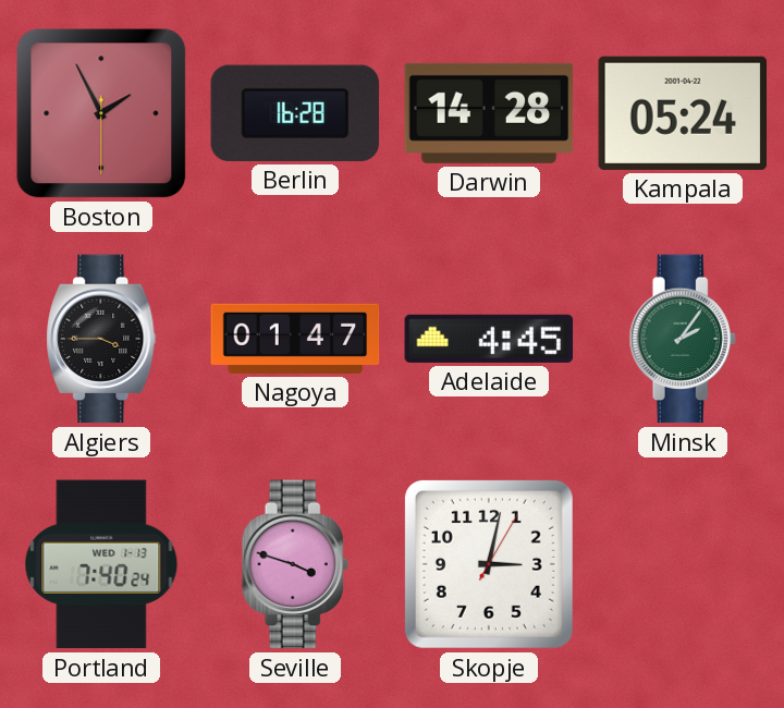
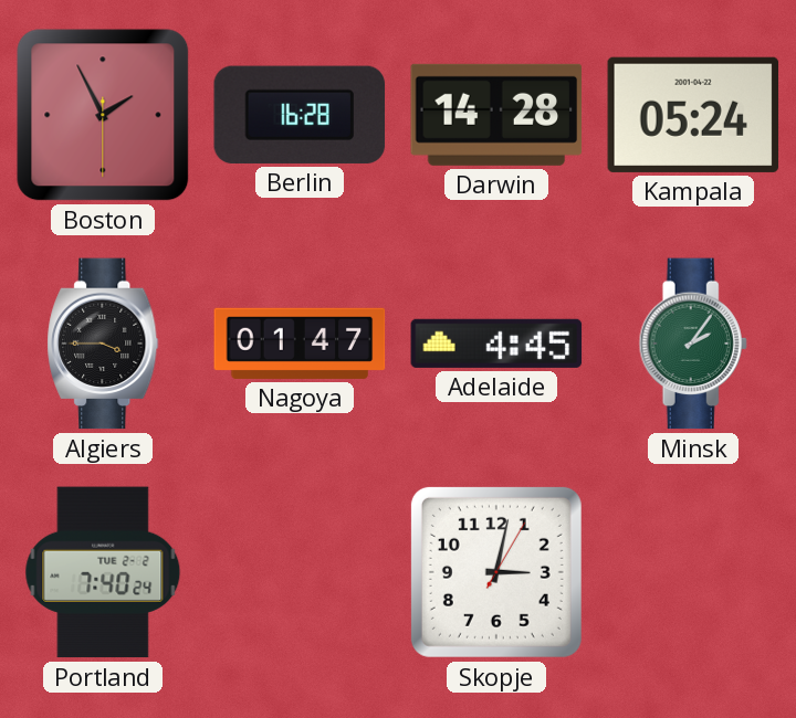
Portland date: WED 1-13 -> TUE 2-2
Seville: 3:48 -> none
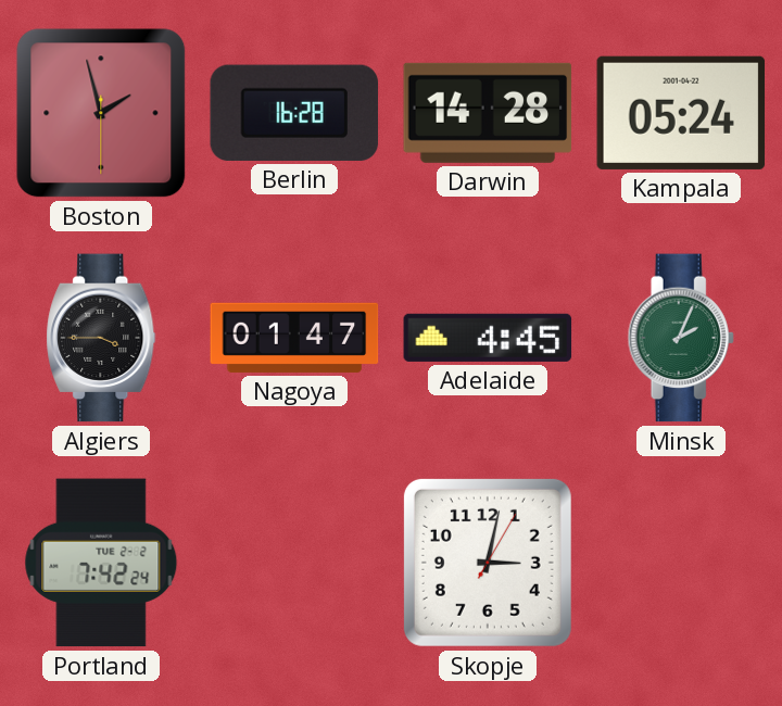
Boston: 1:55 -> 1:57
Minsk: 2:06 -> 2:04
Portland: 7:40 -> 7:42
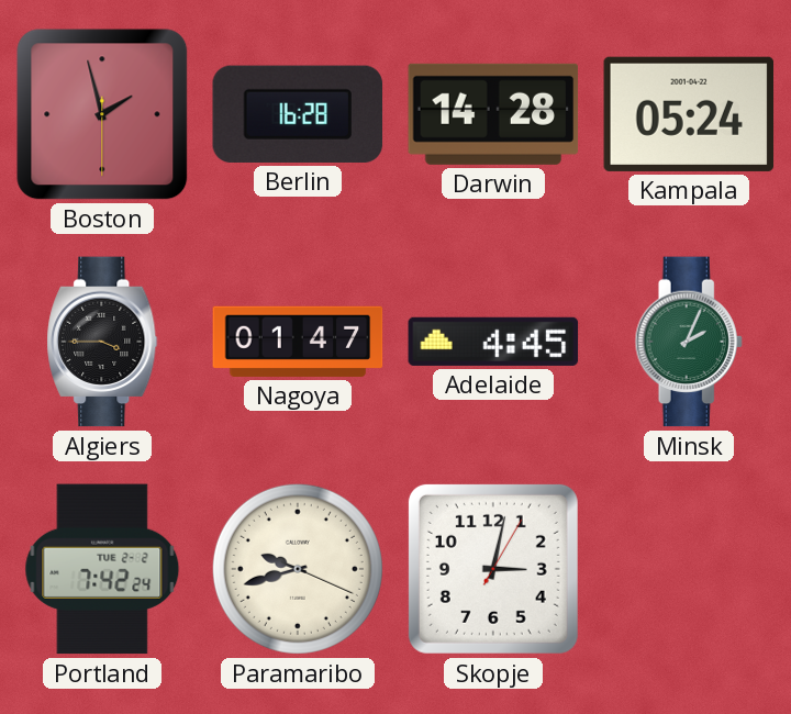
Paramaribo: none -> 9:42
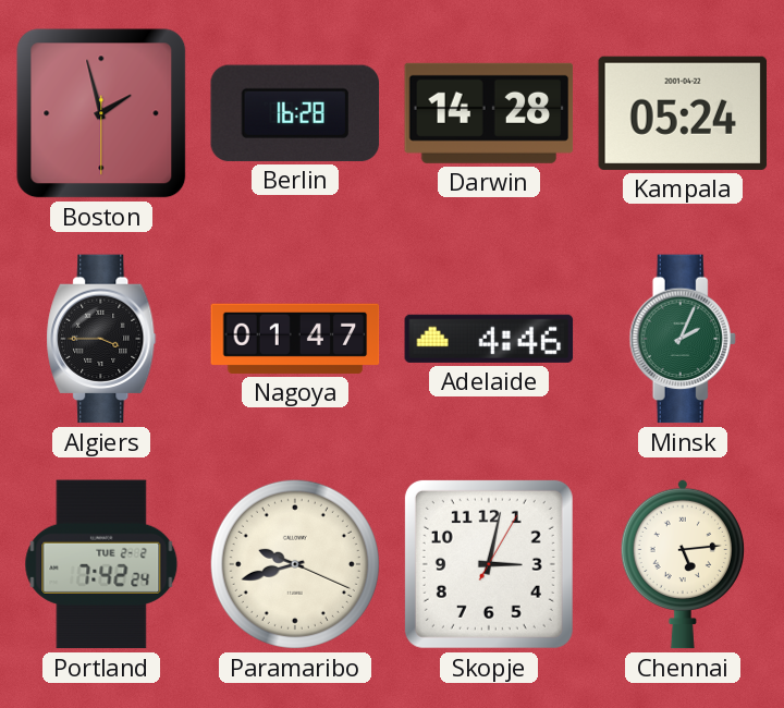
Adelaide: 4:45 -> 4:46
Chennai: none -> 5:14
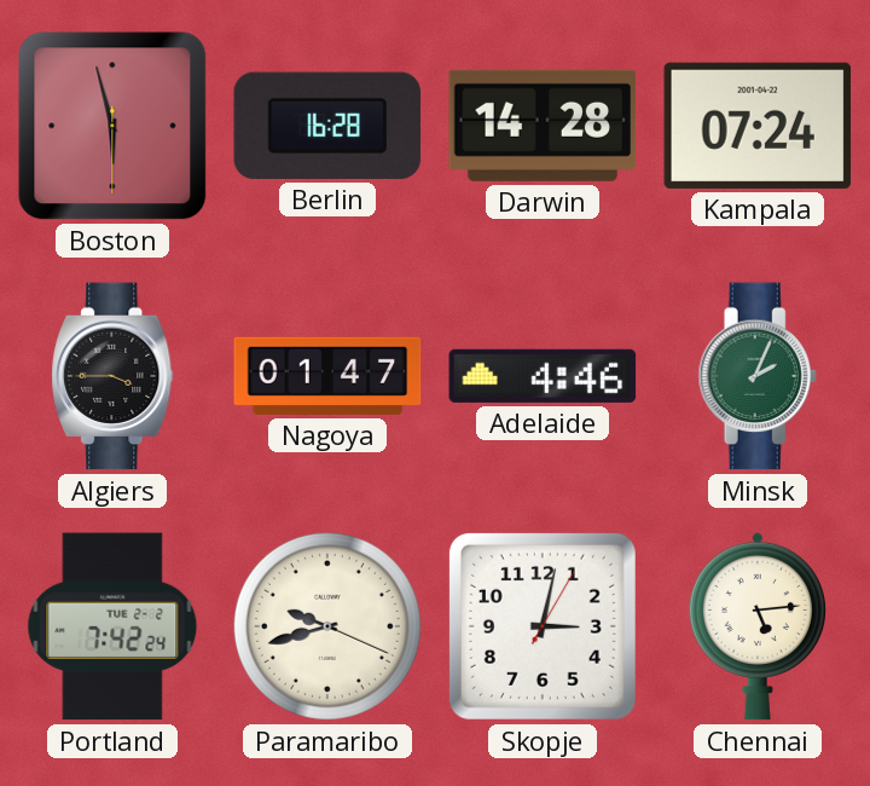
Boston: 1:57 -> 5:57
Kampala: 05:24 -> 07:24
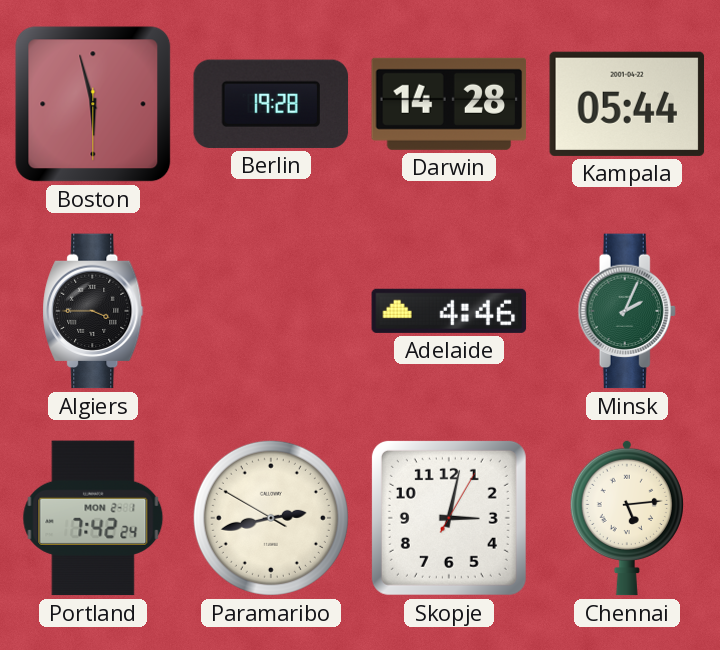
Berlin: 16:28 -> 19:28
Kampala: 07:24 -> 05:44
Nagoya: 01:47 -> none
Portland date: TUE 2-2 -> MON 2-1
Paramaribo: 9:42 -> 2:42
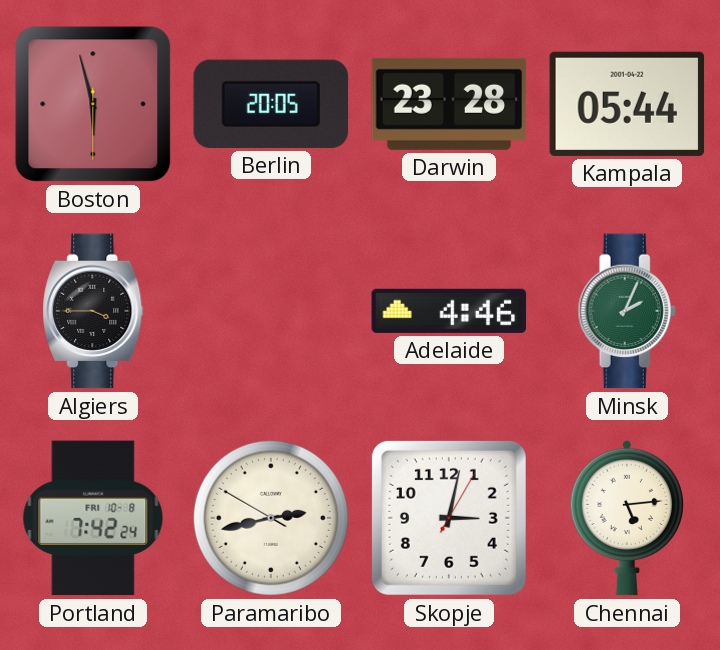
Berlin: 19:28 -> 20:05
Darwin: 14:28 -> 23:28
Portland date: MON 2-1 -> FRI 10-8
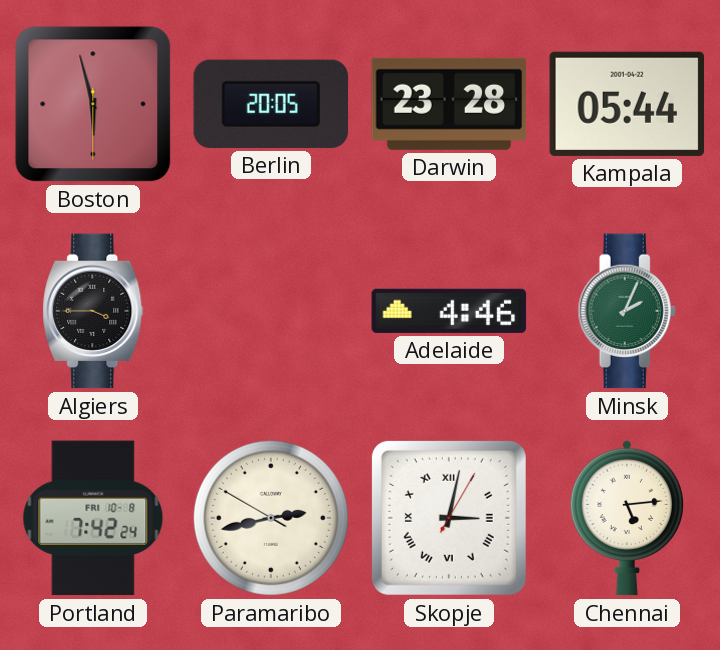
Skopje numerals: Arabic -> Roman
